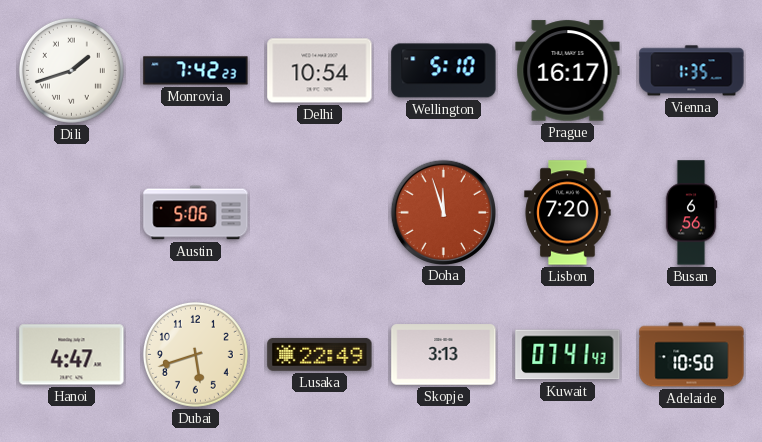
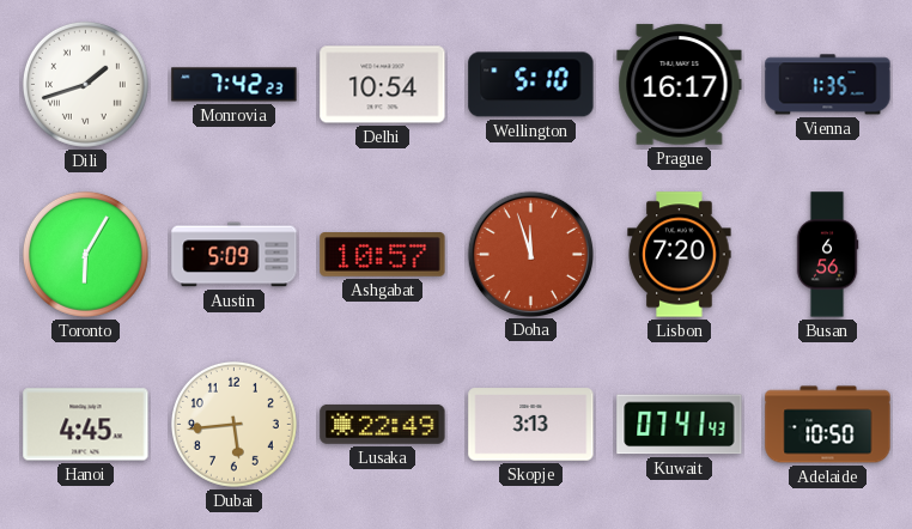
Toronto: none -> 6:05
Austin: 5:06 -> 5:09
Ashgabat: none -> 10:57
Hanoi: 4:47 -> 4:45
Dubai: 5:42 -> 5:44
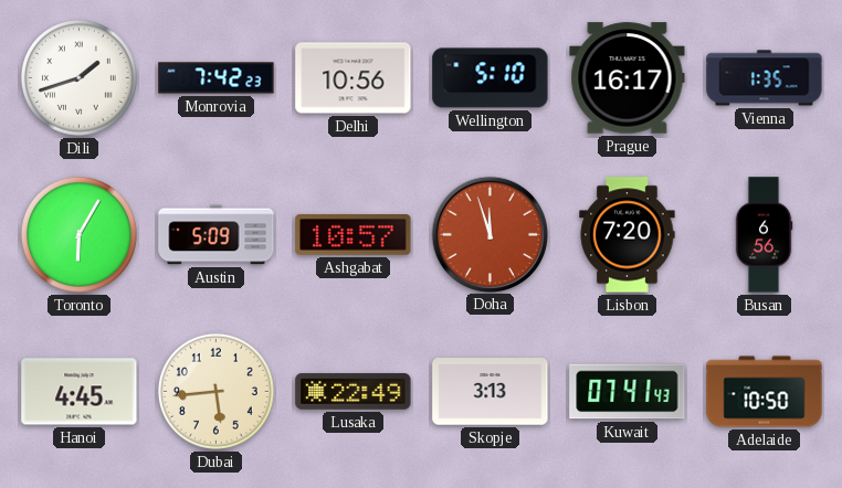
Delhi: 10:54 -> 10:56
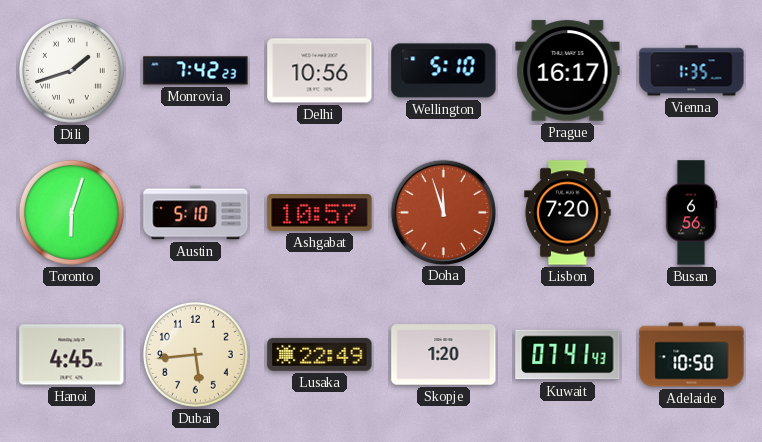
Toronto: 6:05 -> 6:03
Austin: 5:09 -> 5:10
Skopje: 3:13 -> 1:20
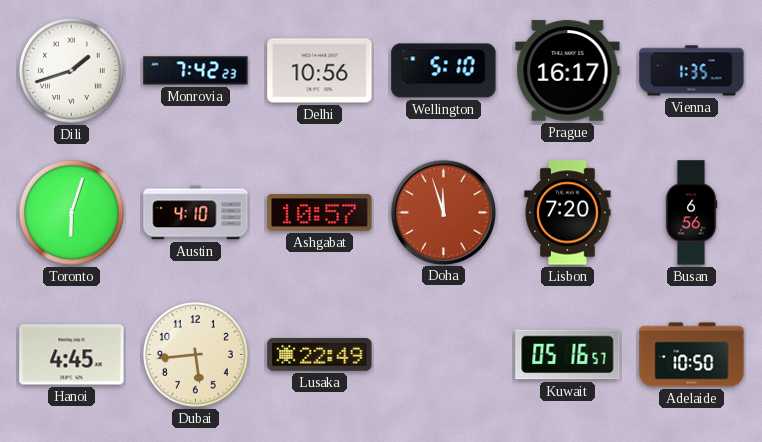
Austin: 5:10 -> 4:10
Skopje: 1:20 -> none
Kuwait: 07:41 -> 05:16
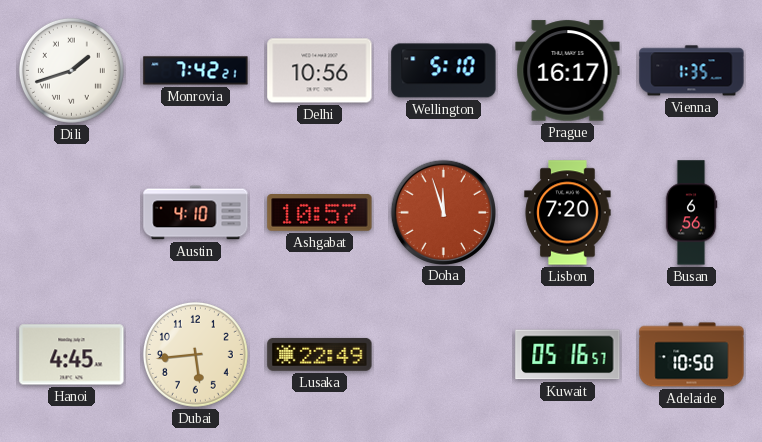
Monrovia: 7:42:23 -> 7:42:21
Toronto: 6:03 -> none
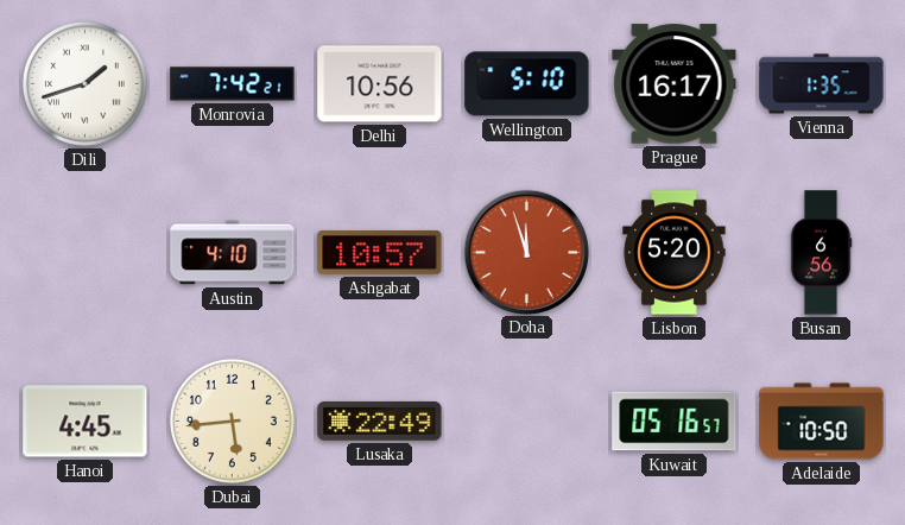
Lisbon: 7:20 -> 5:20
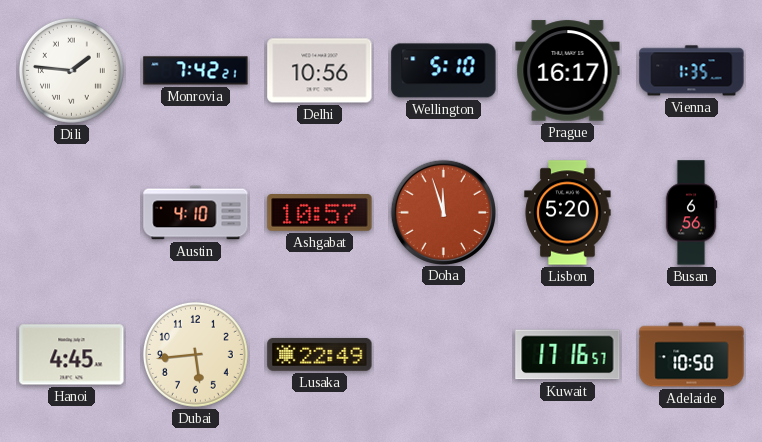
Dili: 1:42 -> 1:46
Kuwait: 05:16 -> 17:16
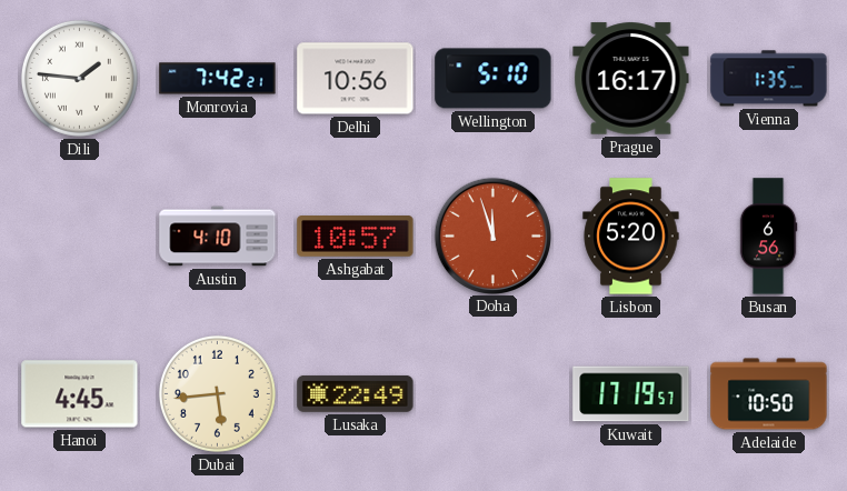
Kuwait: 17:16 -> 17:19
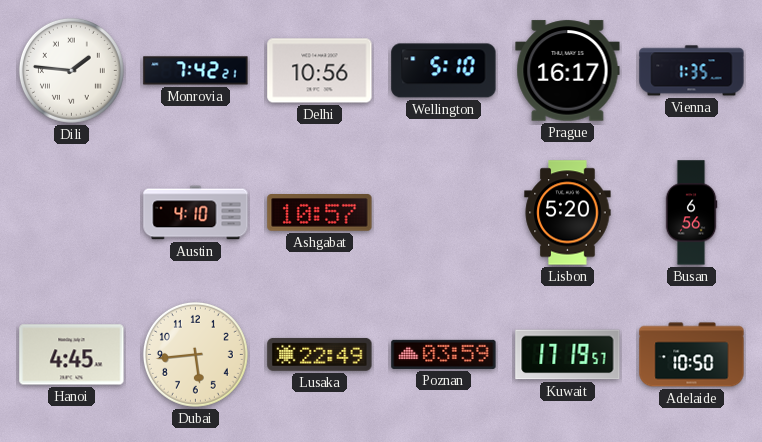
Doha: 11:57 -> none
Poznan: none -> 03:59
